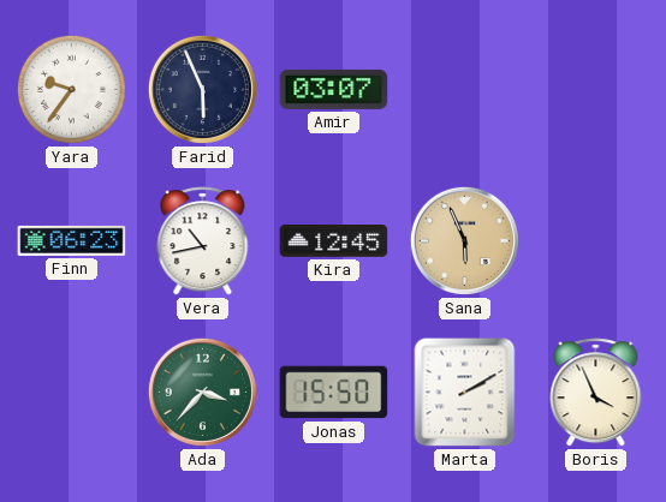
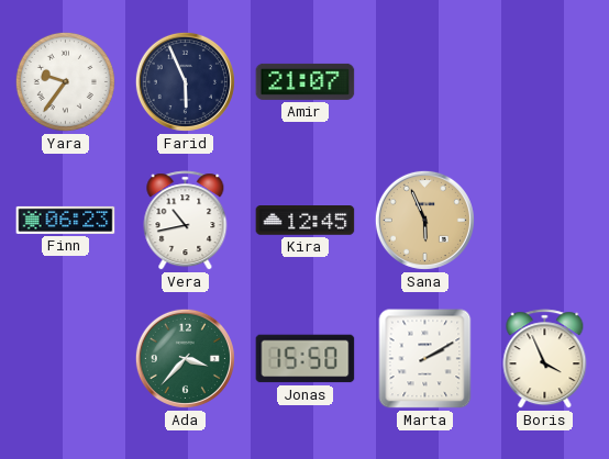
Amir: 03:07 -> 21:07
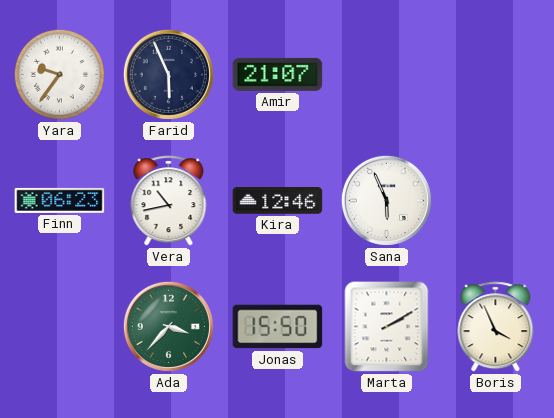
Kira: 12:45 -> 12:46
Sana dial: champagne -> white
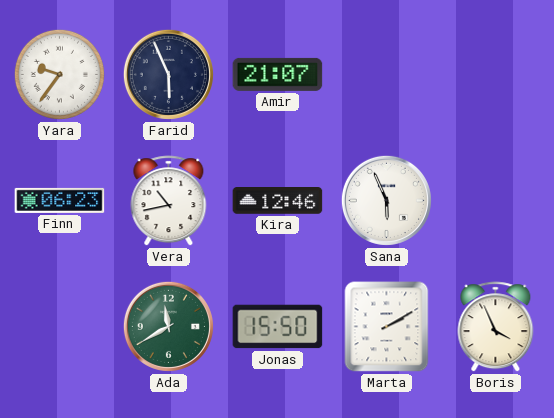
Ada: 3:37 -> 11:40
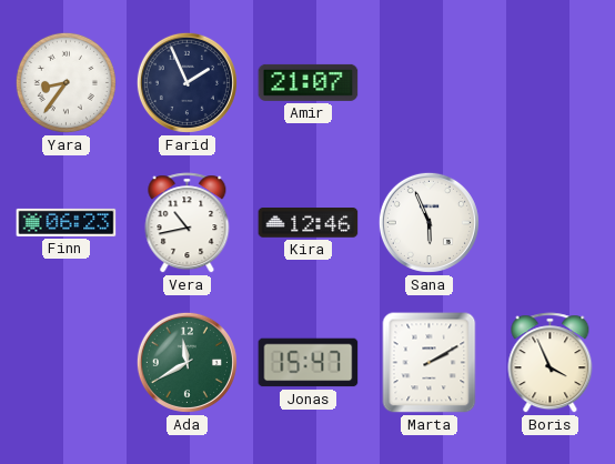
Yara: 9:36 -> 8:36
Farid: 5:56 -> 1:56
Jonas: 15:50 -> 15:47
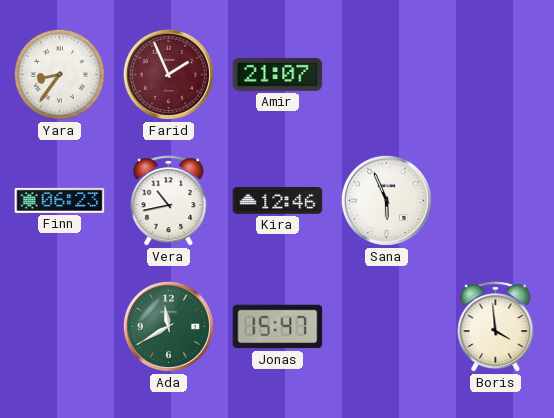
Farid dial: navy -> burgundy
Marta: 2:10 -> none
Boris: 3:56 -> 3:59
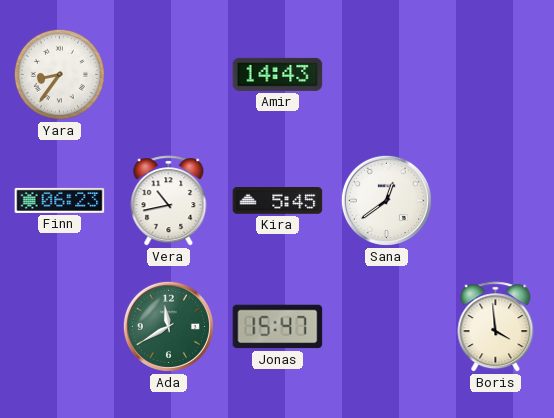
Farid: 1:56 -> none
Amir: 21:07 -> 14:43
Kira: 12:46 -> 5:45
Sana: 5:56 -> 12:39
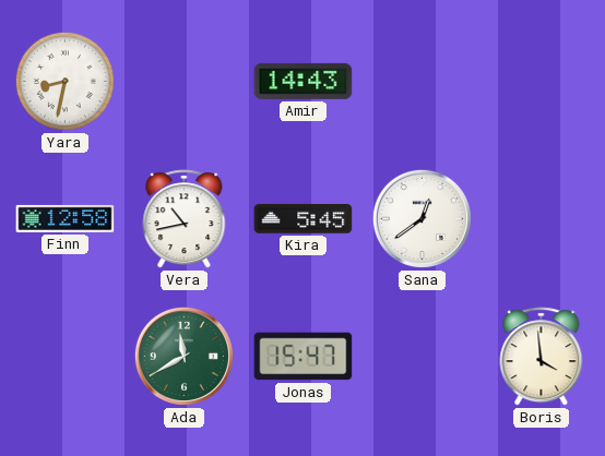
Yara: 8:36 -> 8:32
Finn: 06:23 -> 12:58
